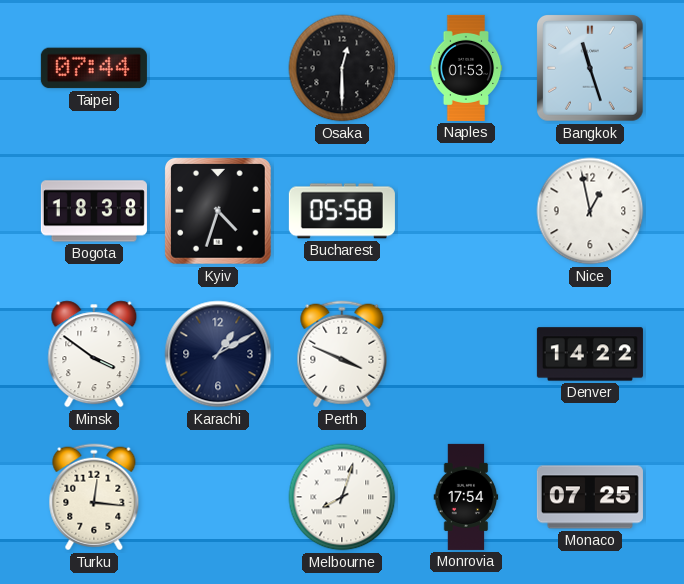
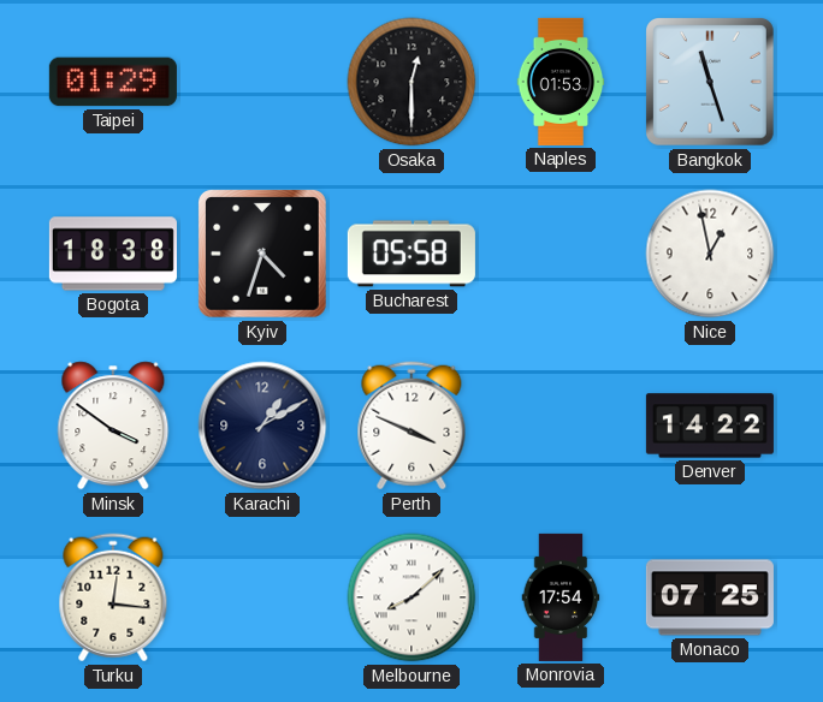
Taipei: 07:44 -> 01:29
Melbourne: 8:03 -> 8:08
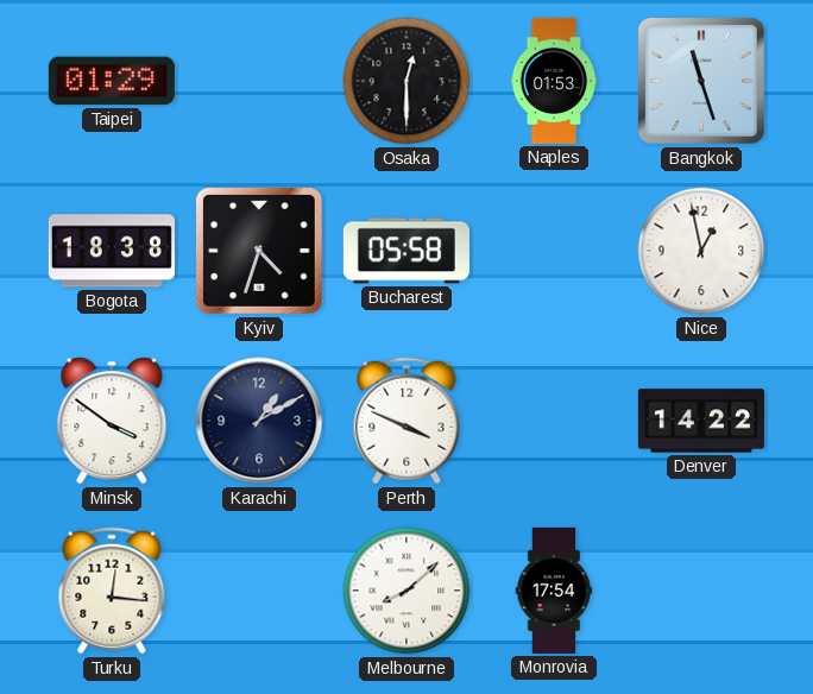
Monaco: 07:25 -> none
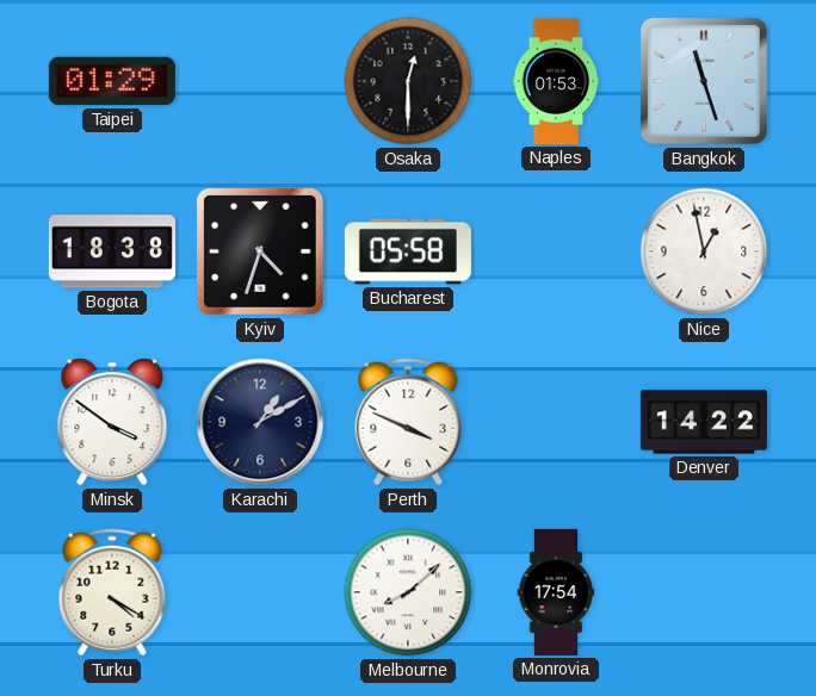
Turku: 12:16 -> 4:20
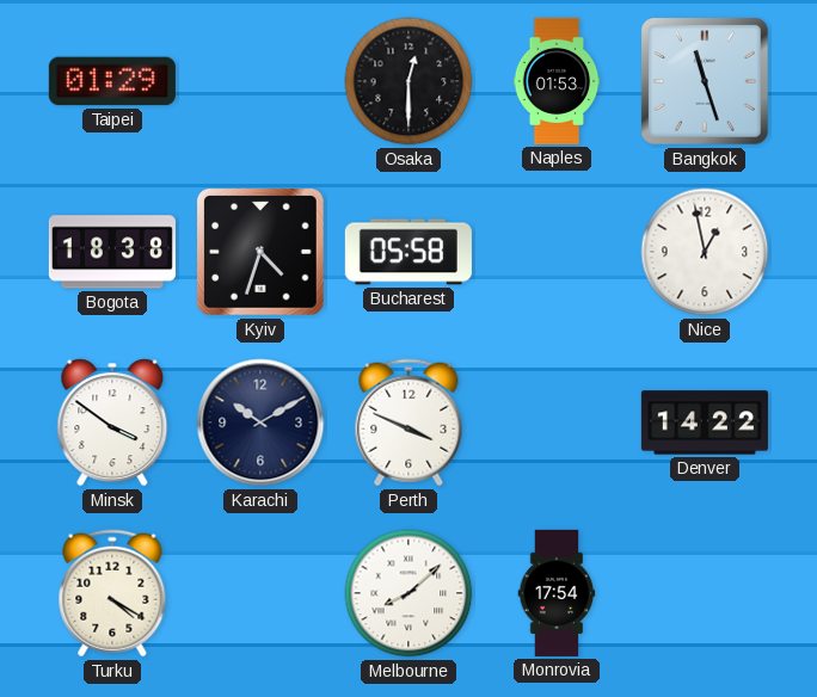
Karachi: 1:10 -> 10:10
